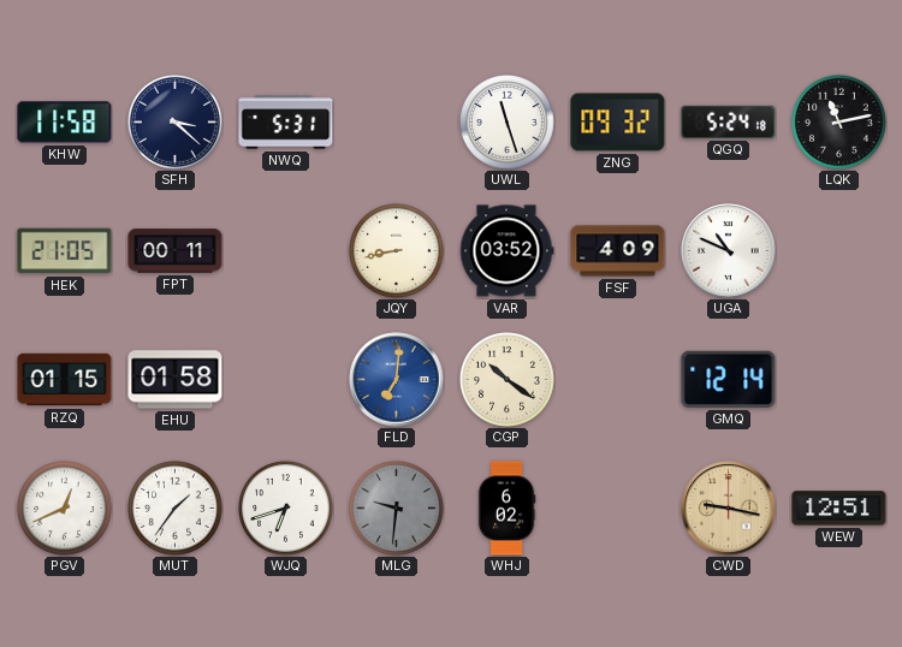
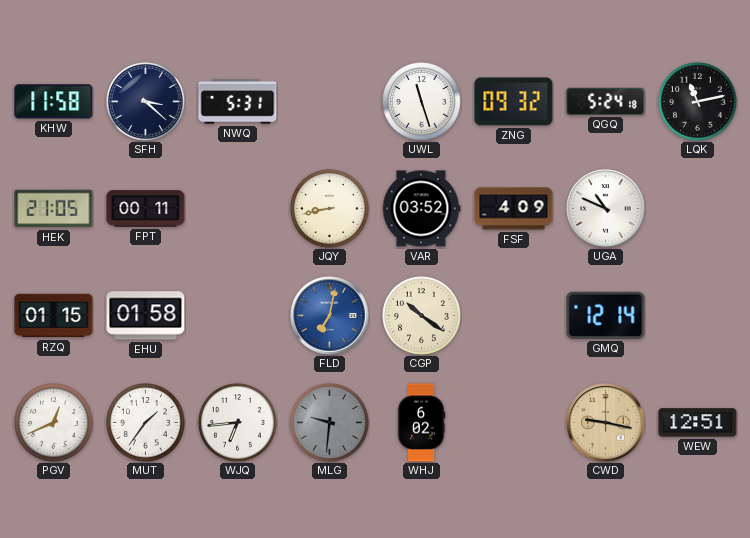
FLD: 7:01 -> 7:02
WJQ: 6:42 -> 6:44
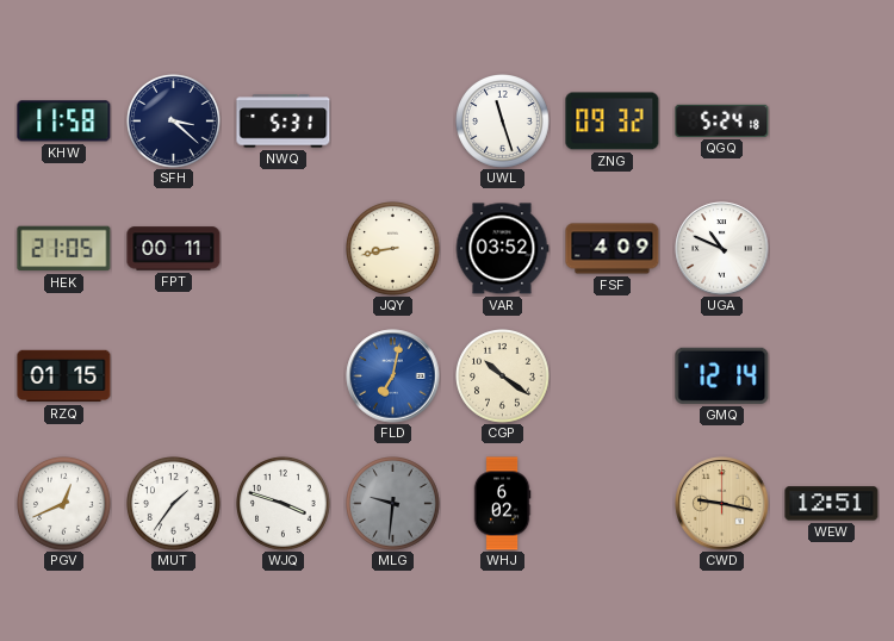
LQK: 11:13 -> none
EHU: 01:58 -> none
WJQ: 6:44 -> 3:48
